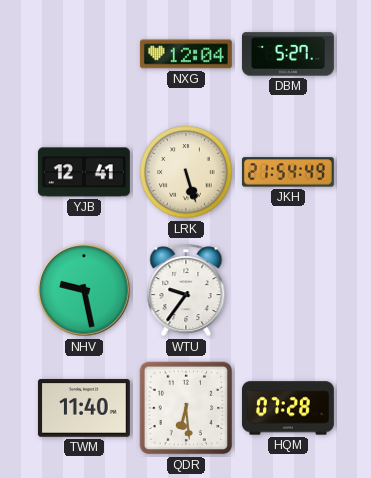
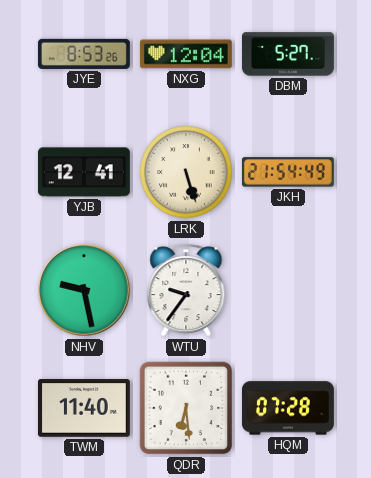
JYE: none -> 8:53
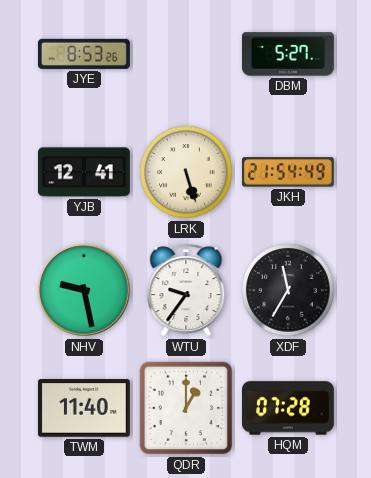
NXG: 12:04 -> none
XDF: none -> 11:35
QDR: 6:29 -> 1:00
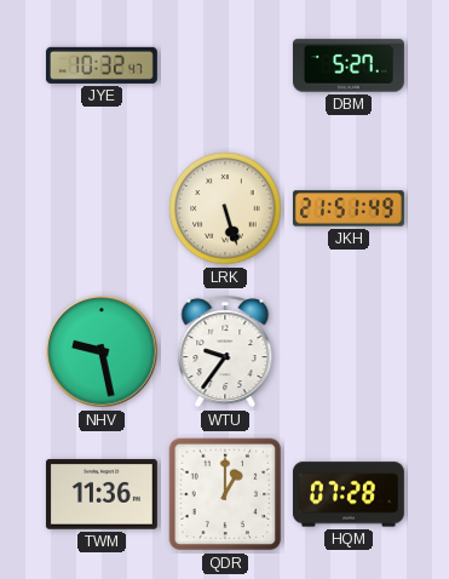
JYE: 8:53 -> 10:32
YJB: 12:41 -> none
JKH: 21:54 -> 21:51
XDF: 11:35 -> none
TWM: 11:40 -> 11:36
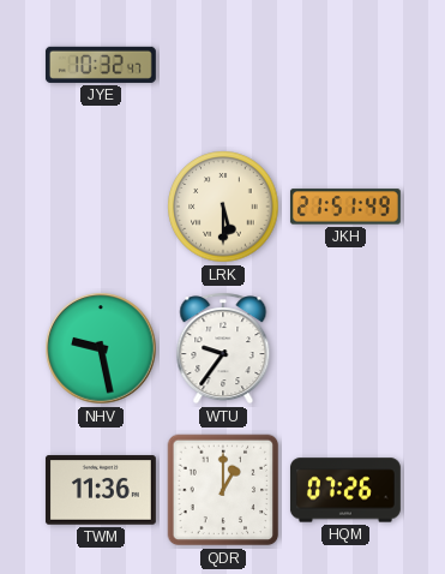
DBM: 5:27 -> none
LRK: 5:27 -> 5:30
HQM: 07:28 -> 07:26
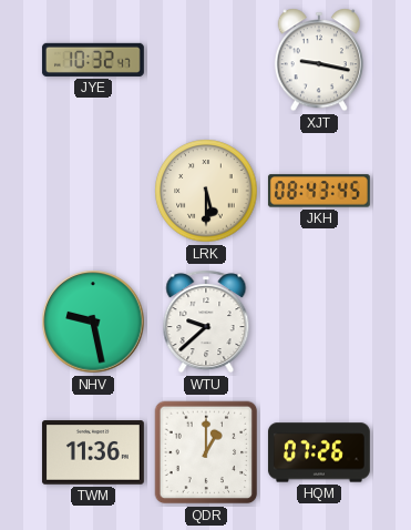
XJT: none -> 9:17
JKH: 21:51 -> 08:43
WTU: 9:36 -> 9:38
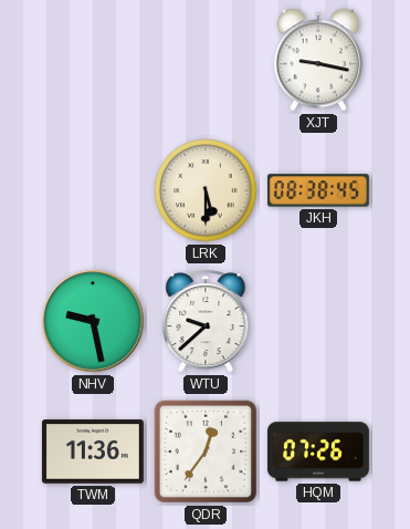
JYE: 10:32 -> none
JKH: 08:43 -> 08:38
QDR: 1:00 -> 12:36
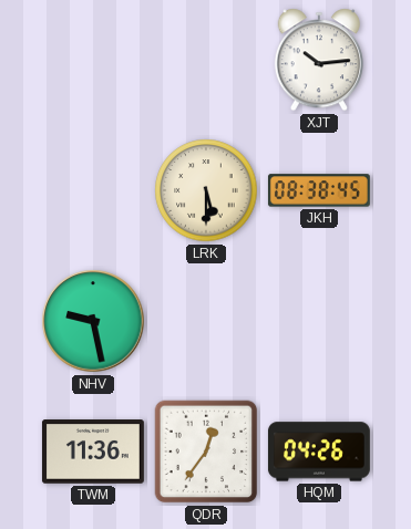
XJT: 9:17 -> 10:14
WTU: 9:38 -> none
HQM: 07:26 -> 04:26
